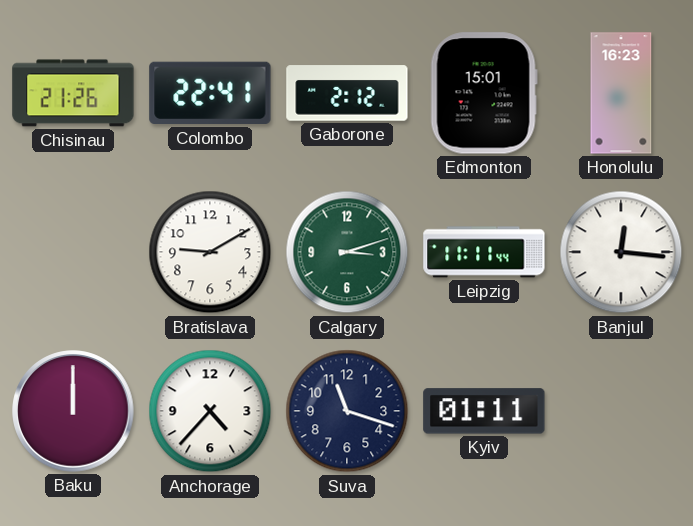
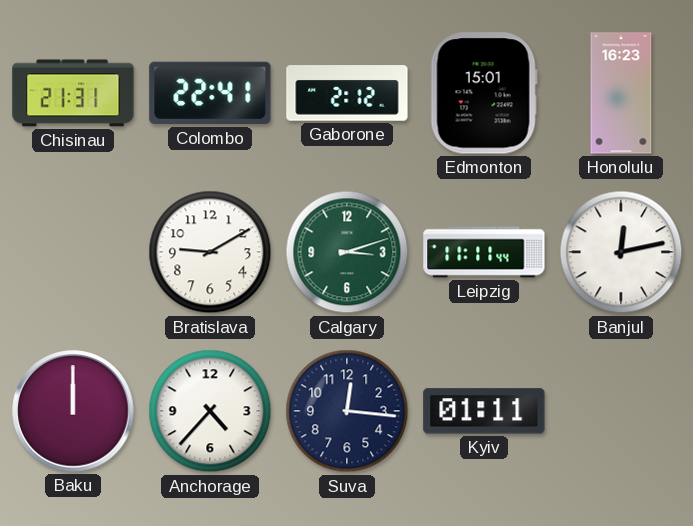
Chisinau: 21:26 -> 21:31
Banjul: 12:16 -> 12:13
Suva: 11:18 -> 12:16
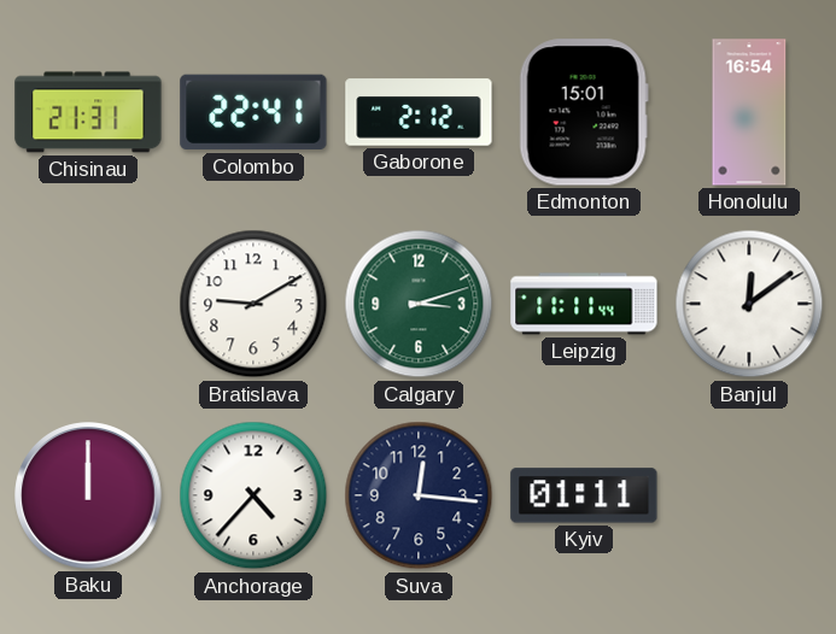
Honolulu: 16:23 -> 16:54
Banjul: 12:13 -> 12:09
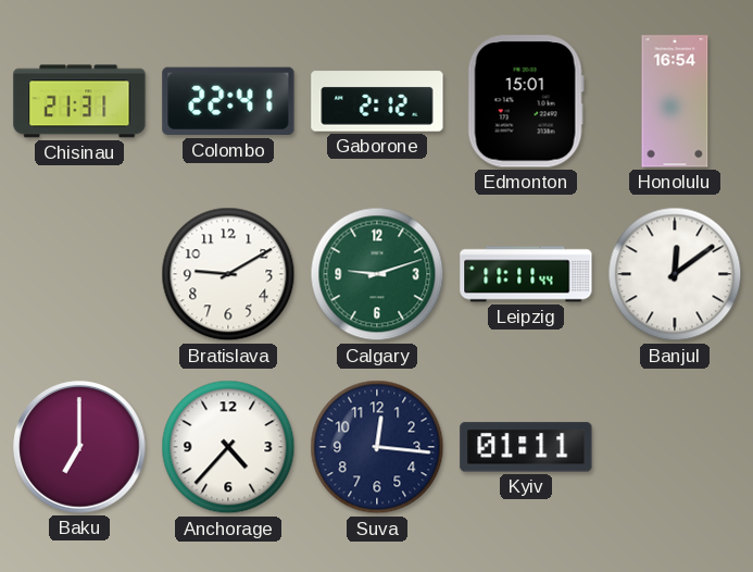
Calgary: 3:12 -> 9:12
Baku: 12:00 -> 7:00
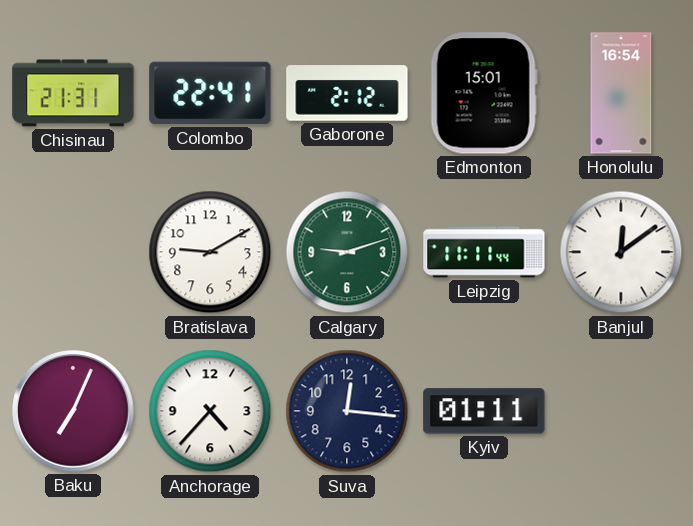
Baku: 7:00 -> 7:04
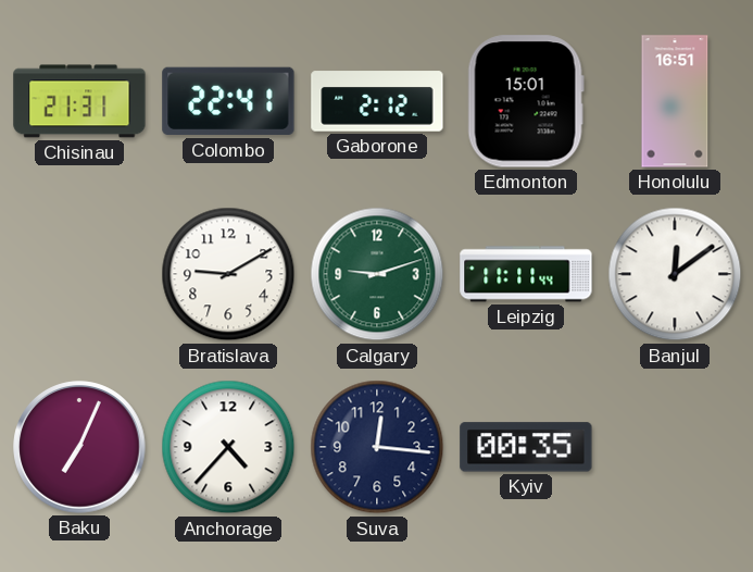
Honolulu: 16:54 -> 16:51
Kyiv: 01:11 -> 00:35
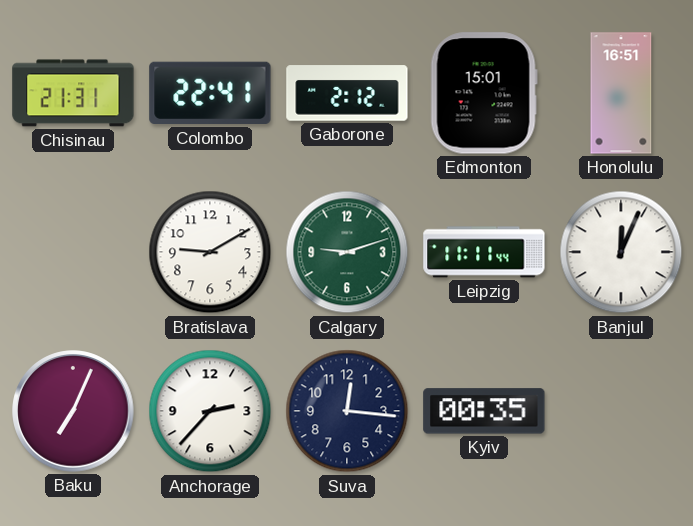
Banjul: 12:09 -> 12:04
Anchorage: 4:37 -> 2:37
